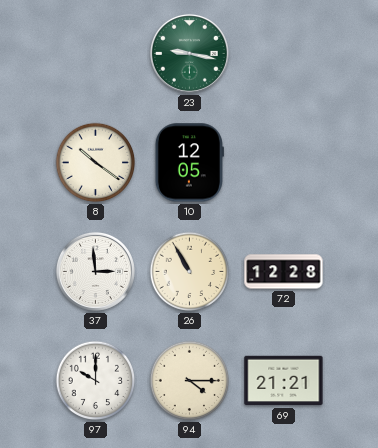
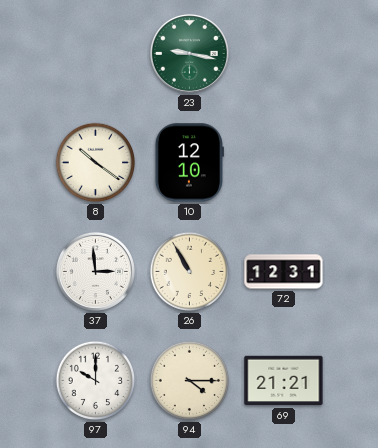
10: 12:05 -> 12:10
72: 12:28 -> 12:31
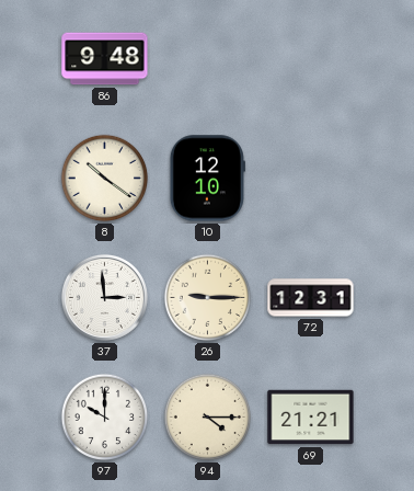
86: none -> 9:48
23: 9:17 -> none
26: 10:55 -> 9:15
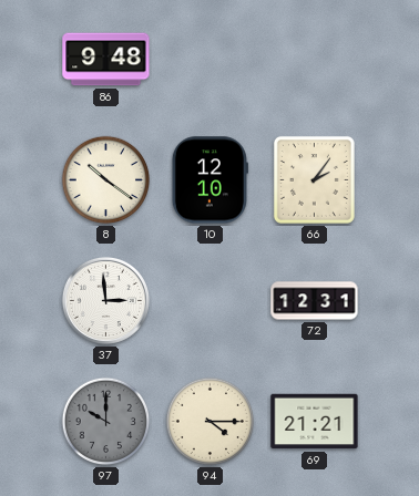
66: none -> 2:06
26: 9:15 -> none
97 dial: white -> grey
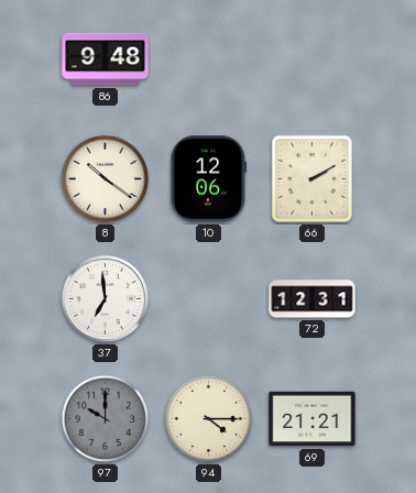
10: 12:10 -> 12:06
66: 2:06 -> 2:10
37: 2:59 -> 6:59
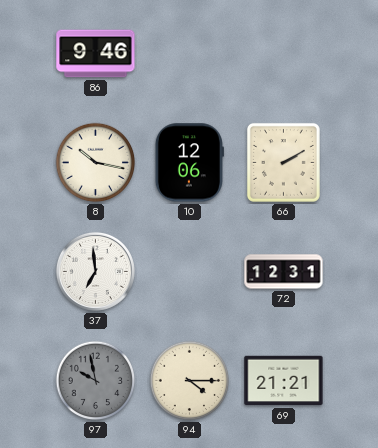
86: 9:48 -> 9:46
8: 10:21 -> 10:17
97: 10:00 -> 9:58
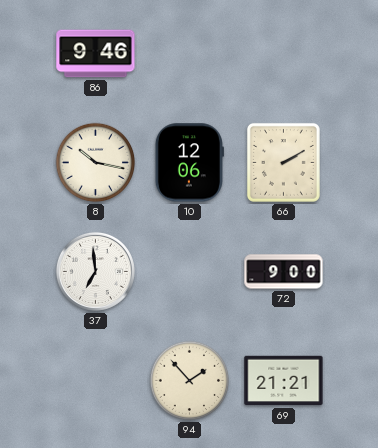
72: 12:31 -> 9:00
97: 9:58 -> none
94: 4:15 -> 1:53
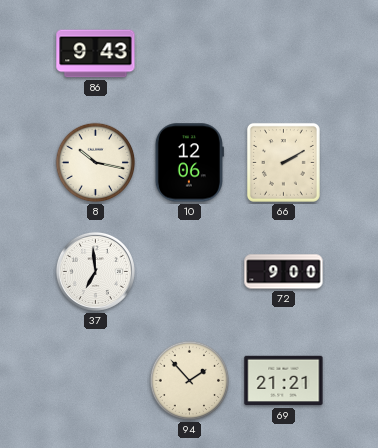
86: 9:46 -> 9:43
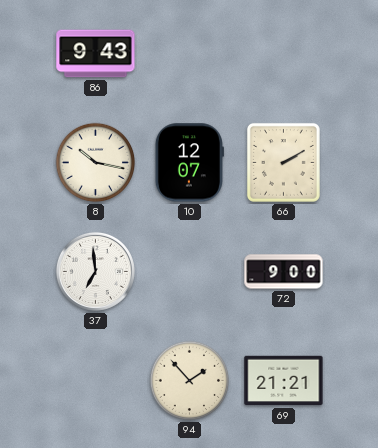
10: 12:06 -> 12:07
